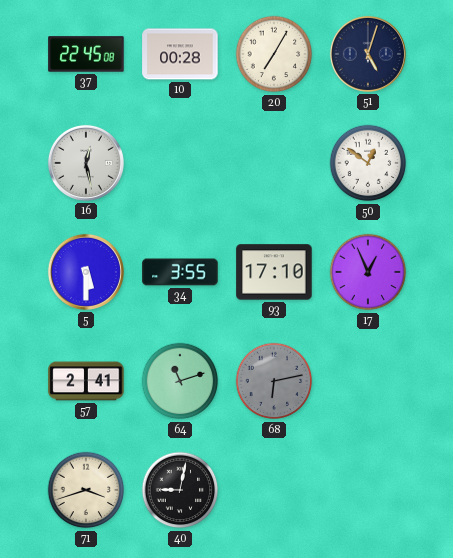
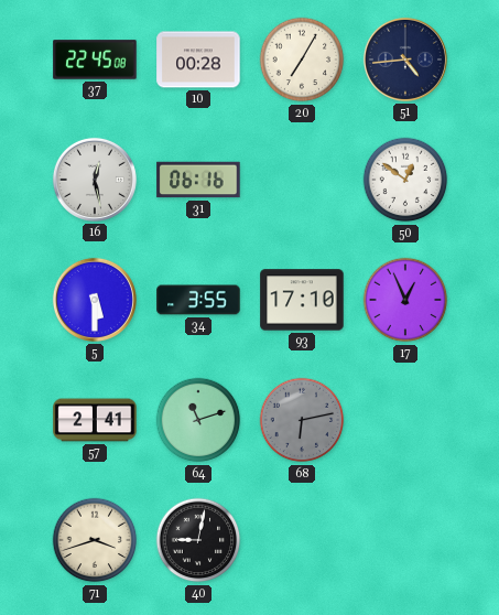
51: 5:03 -> 4:44
31: none -> 06:16
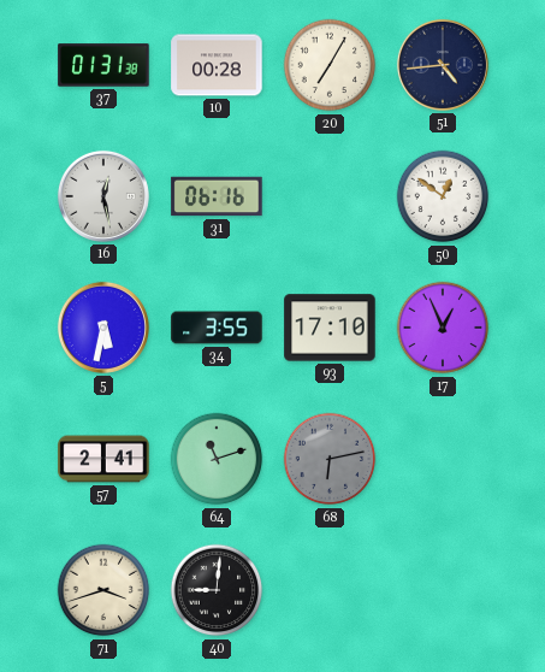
37: 22:45 -> 01:31
5: 5:30 -> 5:32
40: 9:02 -> 9:01
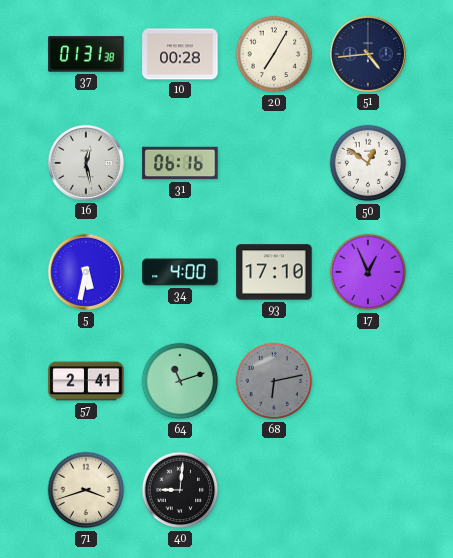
34: 3:55 -> 4:00
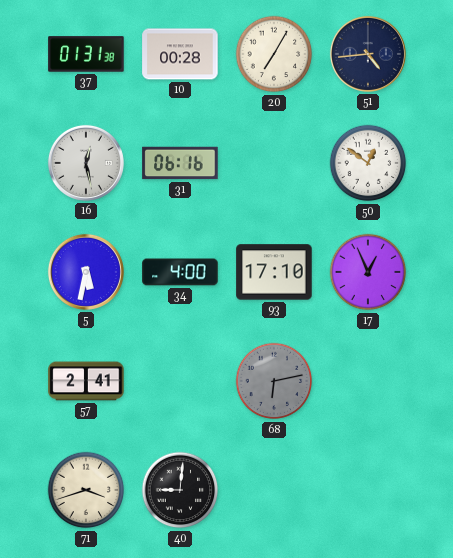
64: 11:12 -> none
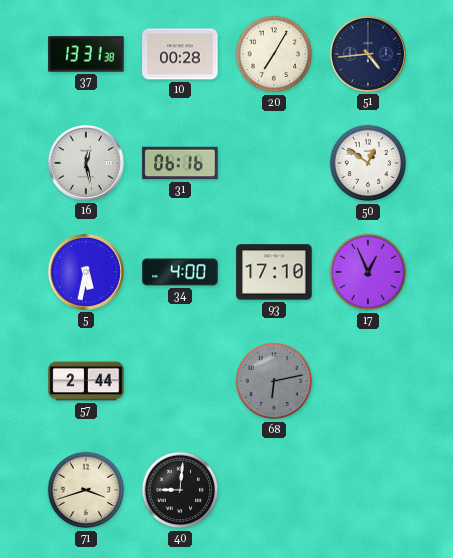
37: 01:31 -> 13:31
57: 2:41 -> 2:44
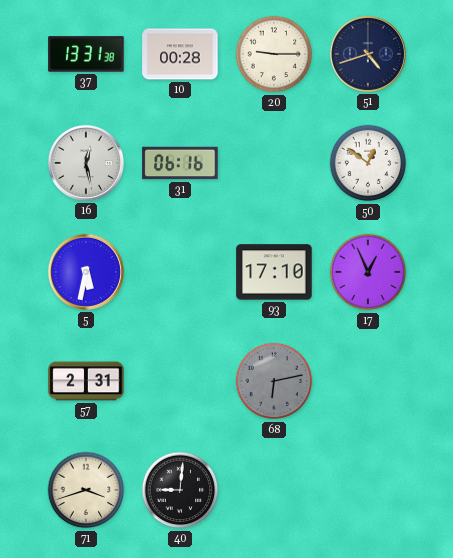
20: 7:05 -> 9:15
51: 4:44 -> 4:42
34: 4:00 -> none
57: 2:44 -> 2:31
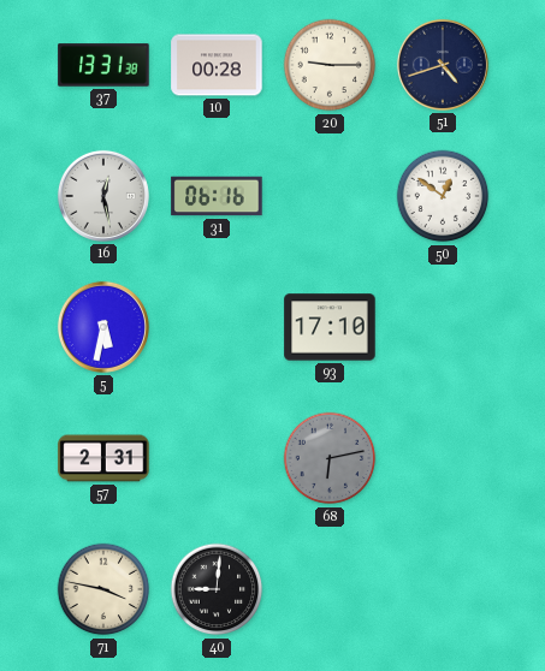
17: 12:56 -> none
71: 3:42 -> 3:47
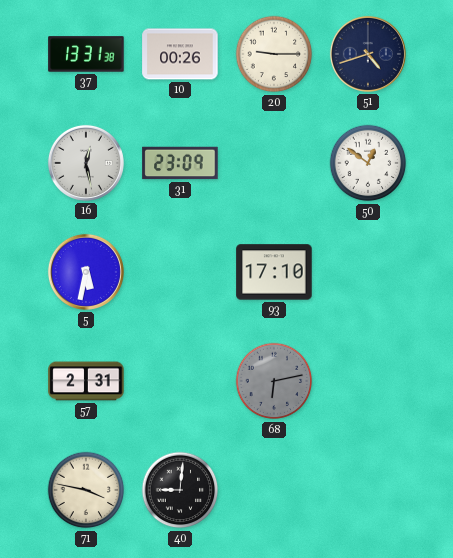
10: 00:28 -> 00:26
31: 06:16 -> 23:09
